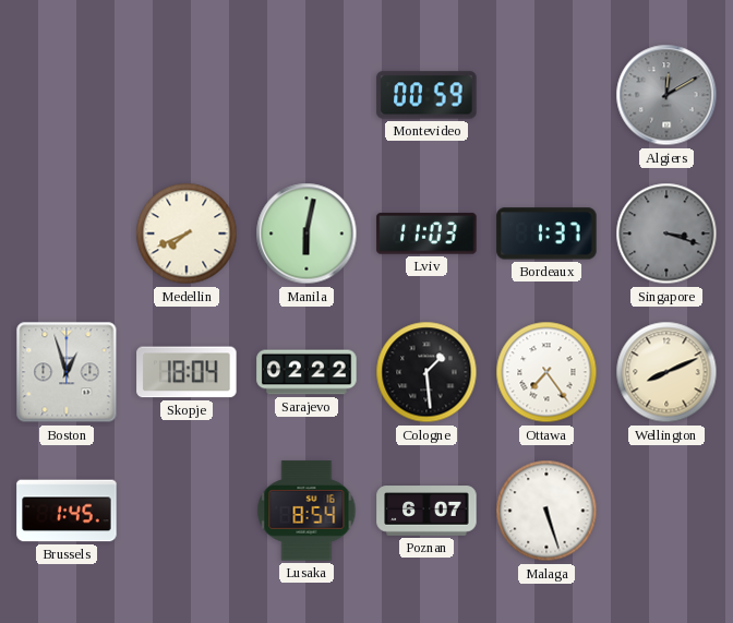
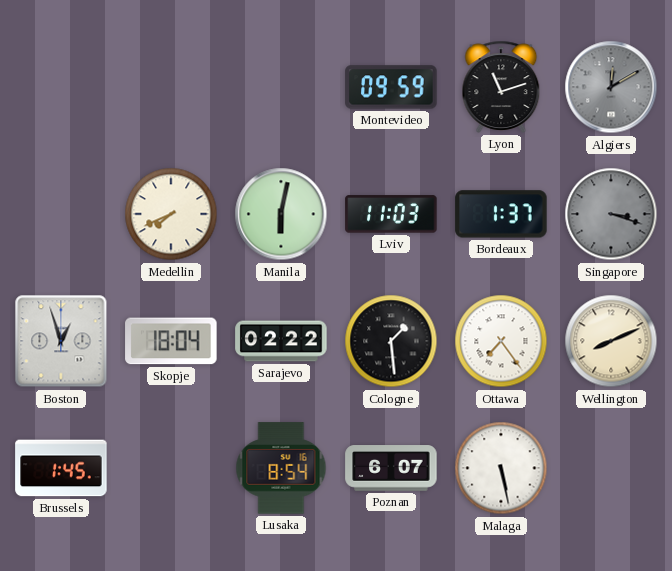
Montevideo: 00:59 -> 09:59
Lyon: none -> 11:12
Malaga: 5:27 -> 5:28
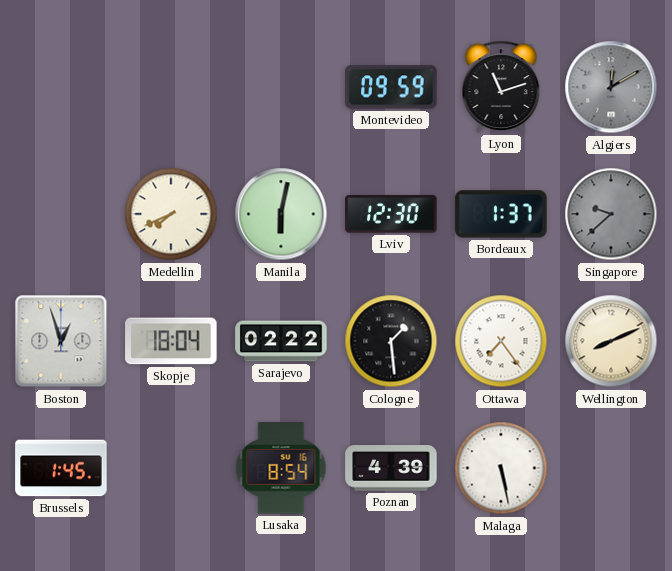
Lviv: 11:03 -> 12:30
Singapore: 3:18 -> 9:38
Poznan: 6:07 -> 4:39
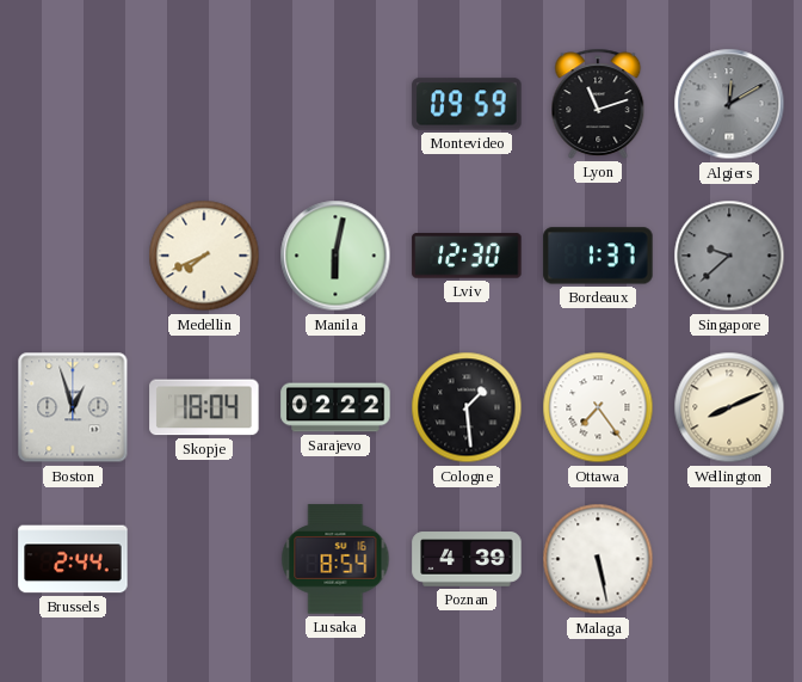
Brussels: 1:45 -> 2:44
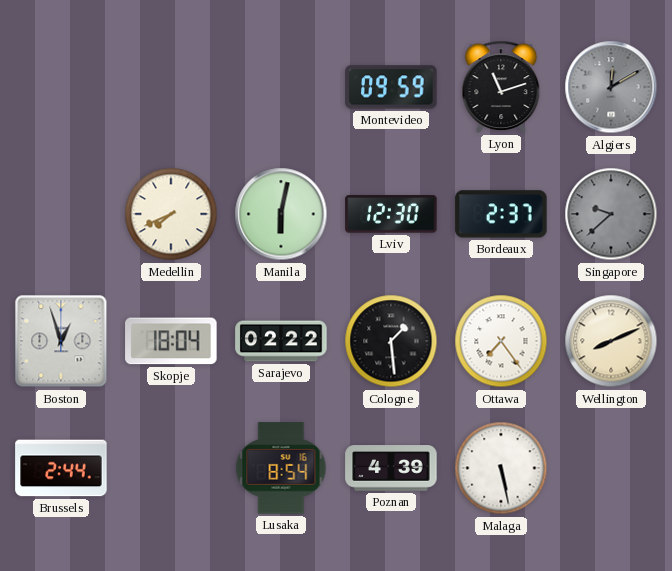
Bordeaux: 1:37 -> 2:37
